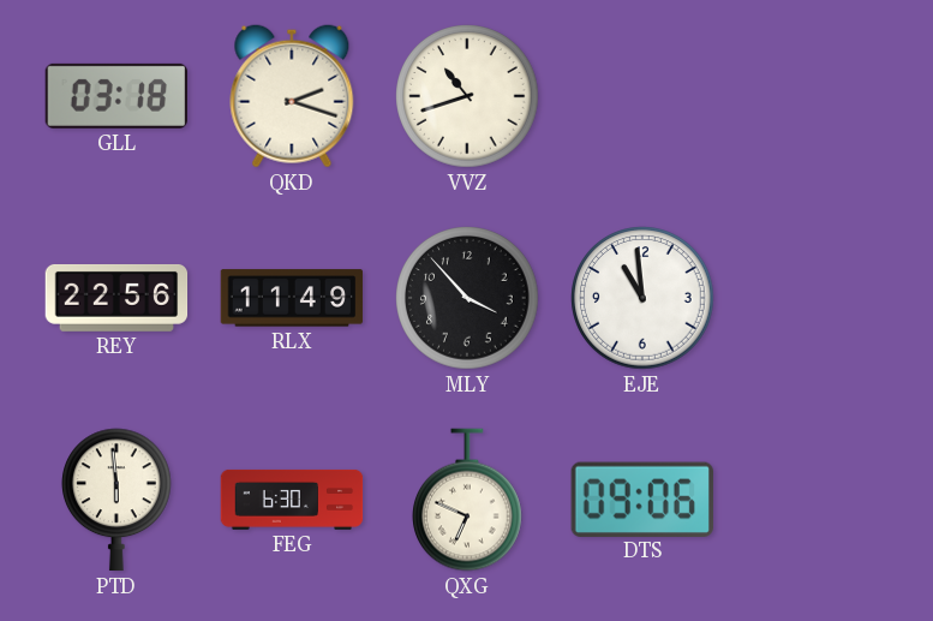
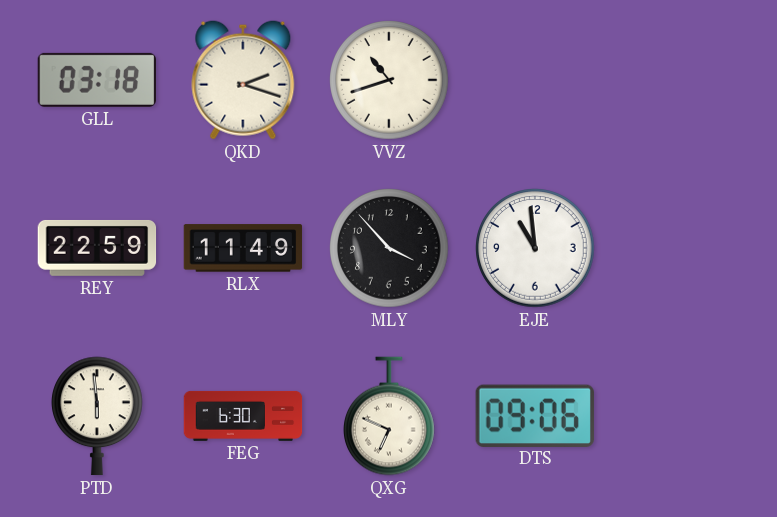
REY: 22:56 -> 22:59
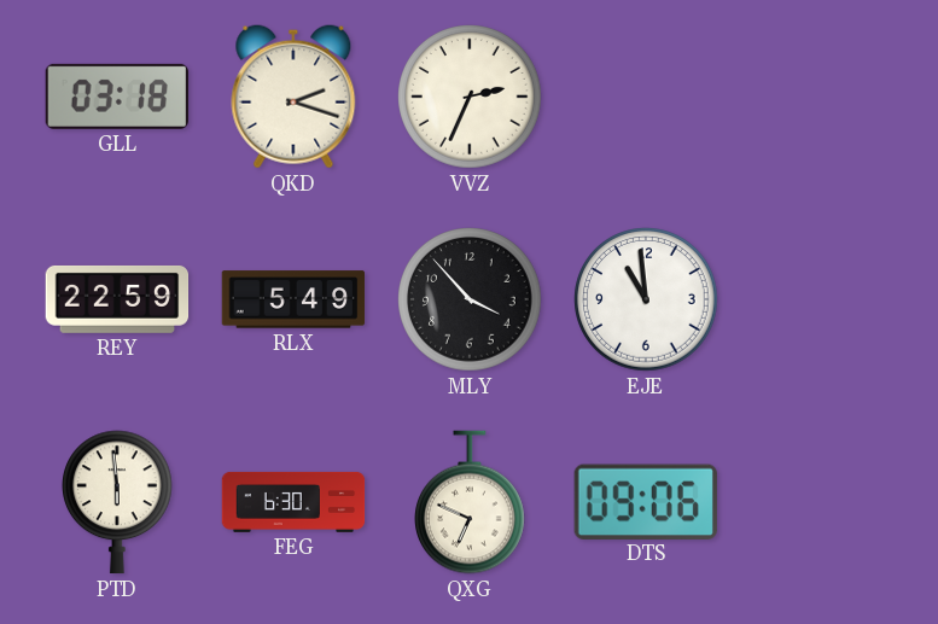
VVZ: 10:42 -> 2:34
RLX: 11:49 -> 5:49
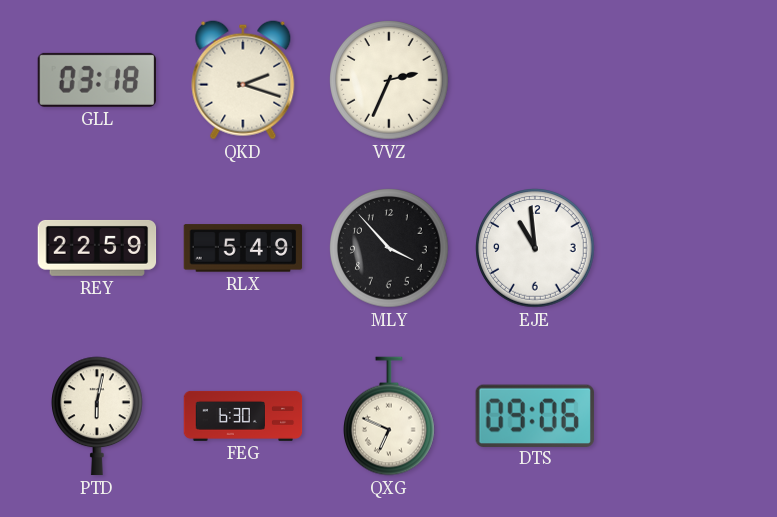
PTD: 5:59 -> 6:02
